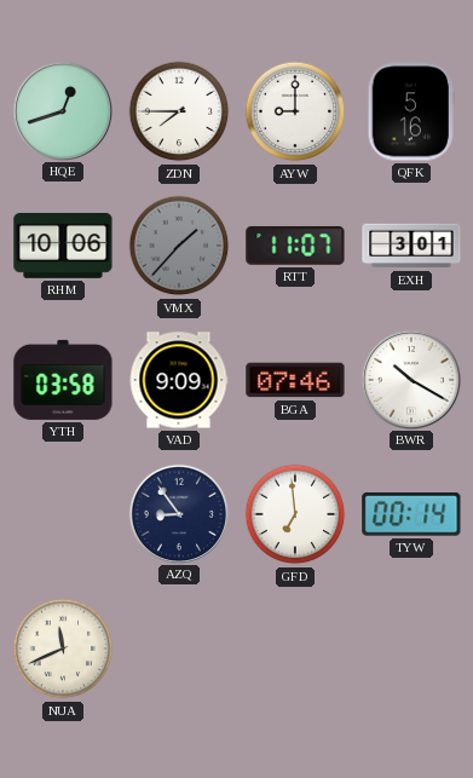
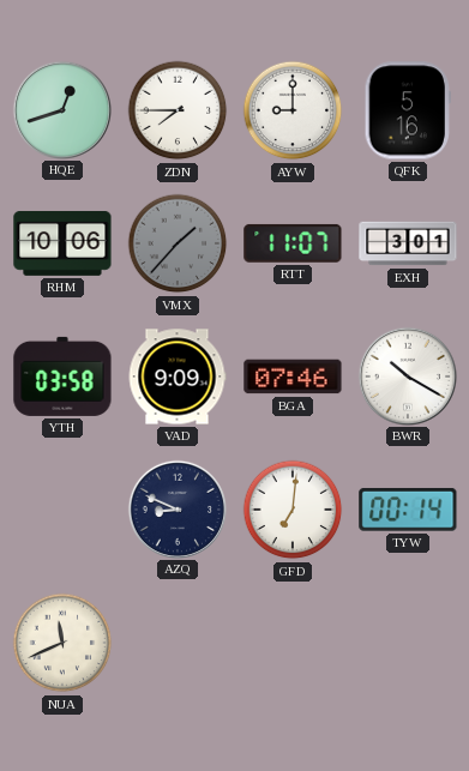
AZQ: 8:54 -> 8:49
GFD: 6:59 -> 7:01
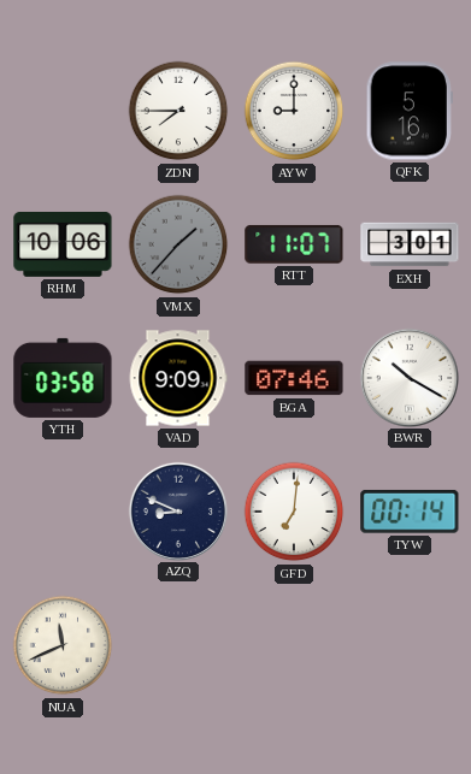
HQE: 12:42 -> none
